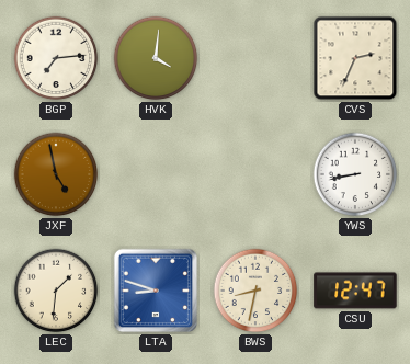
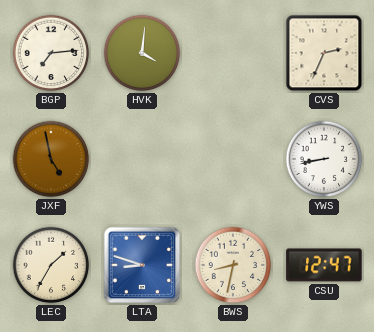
LEC: 1:31 -> 1:35
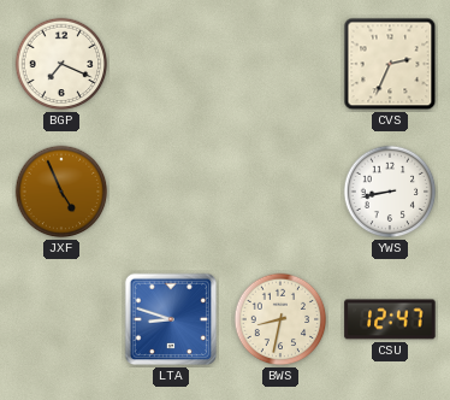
BGP: 7:14 -> 7:19
HVK: 4:01 -> none
JXF: 4:58 -> 4:56
LEC: 1:35 -> none
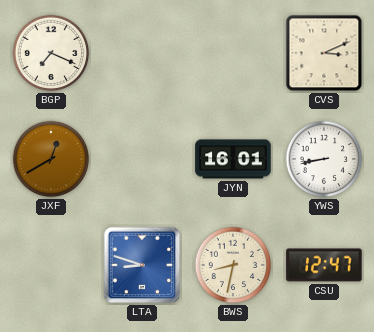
CVS: 2:34 -> 3:11
JXF: 4:56 -> 12:40
JYN: none -> 16:01
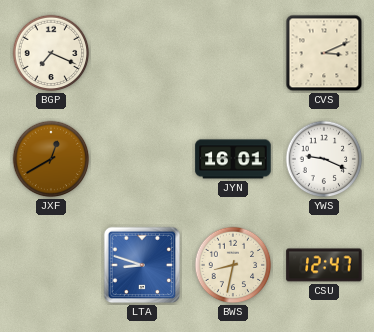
YWS: 8:43 -> 9:19
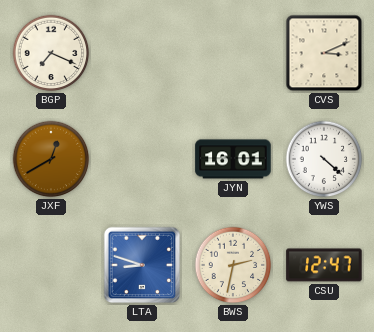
YWS: 9:19 -> 4:22
BWS: 8:32 -> 2:32
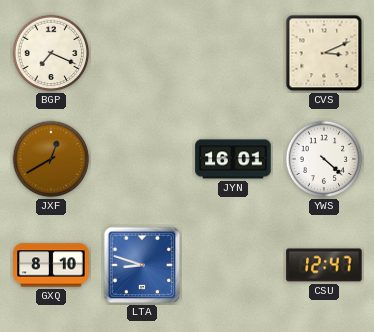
GXQ: none -> 8:10
BWS: 2:32 -> none
